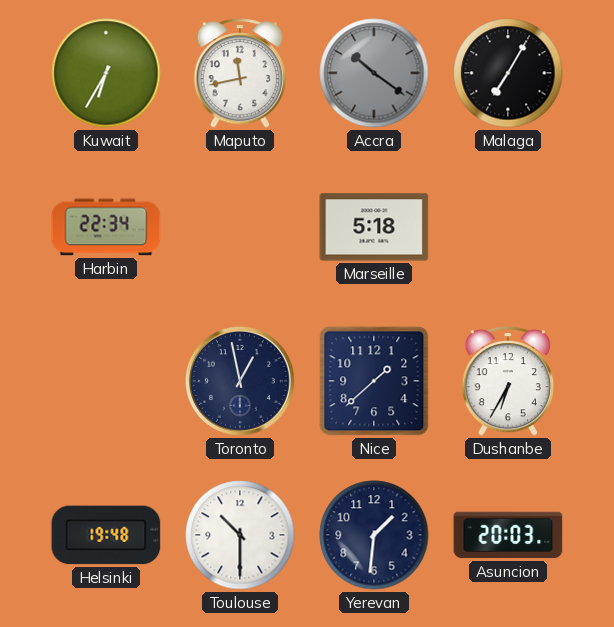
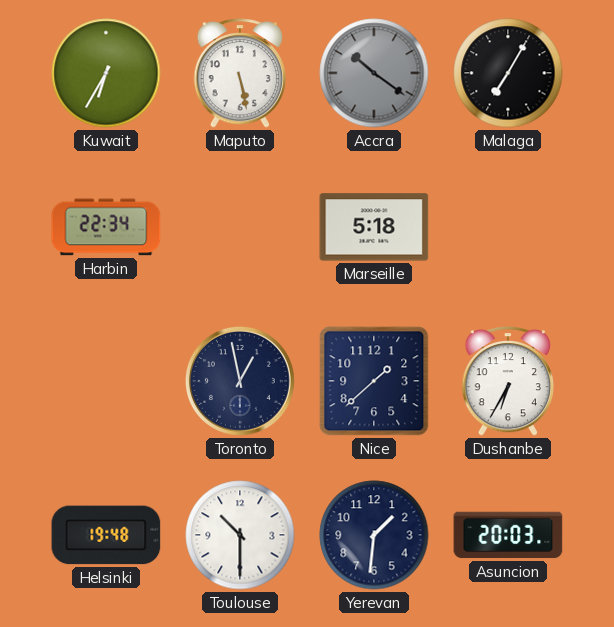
Maputo: 11:43 -> 5:28
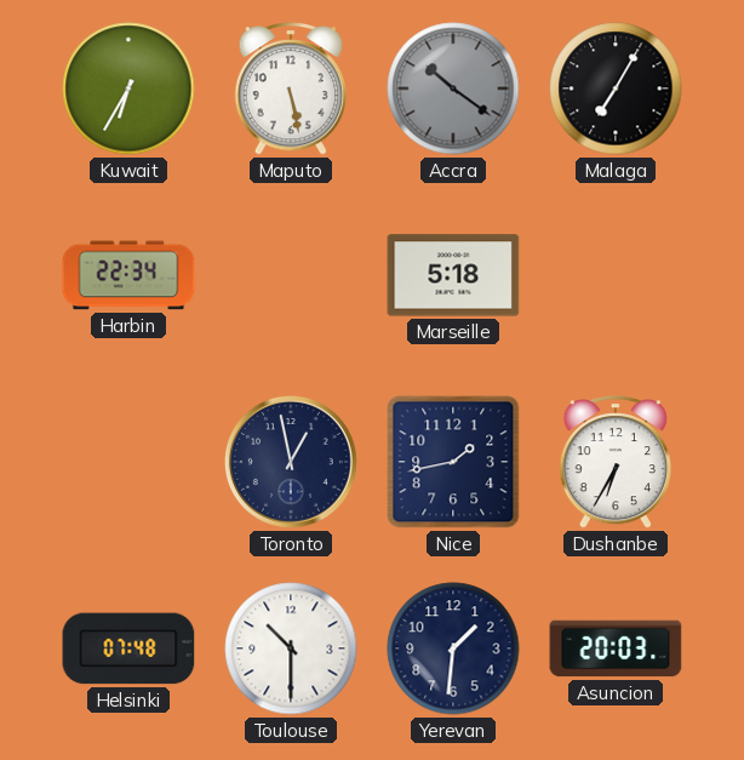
Nice: 1:38 -> 1:43
Helsinki: 19:48 -> 07:48
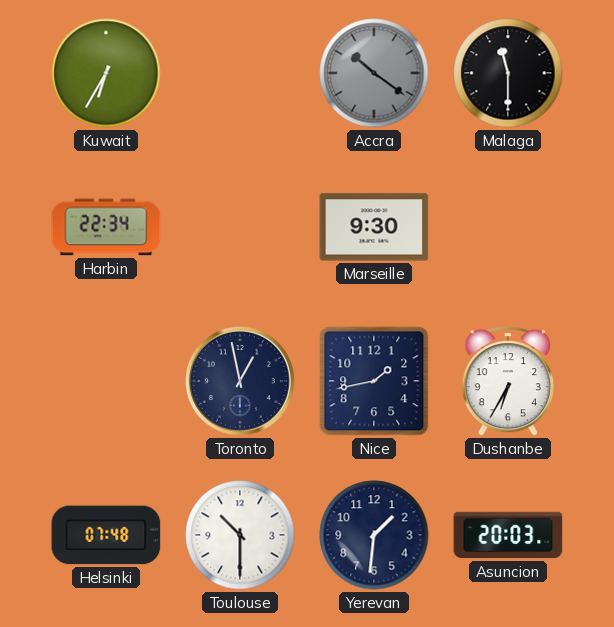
Maputo: 5:28 -> none
Malaga: 7:05 -> 11:30
Marseille: 5:18 -> 9:30
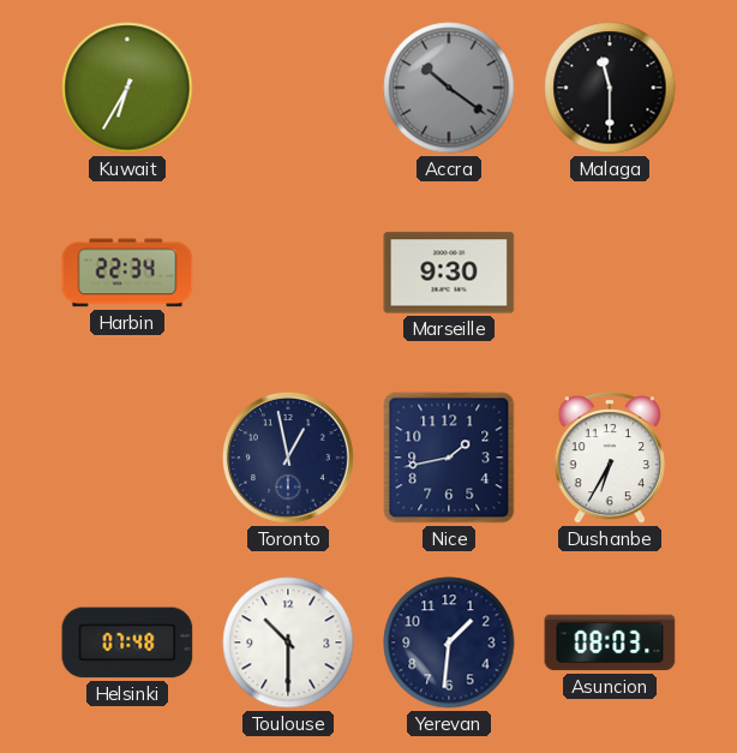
Asuncion: 20:03 -> 08:03
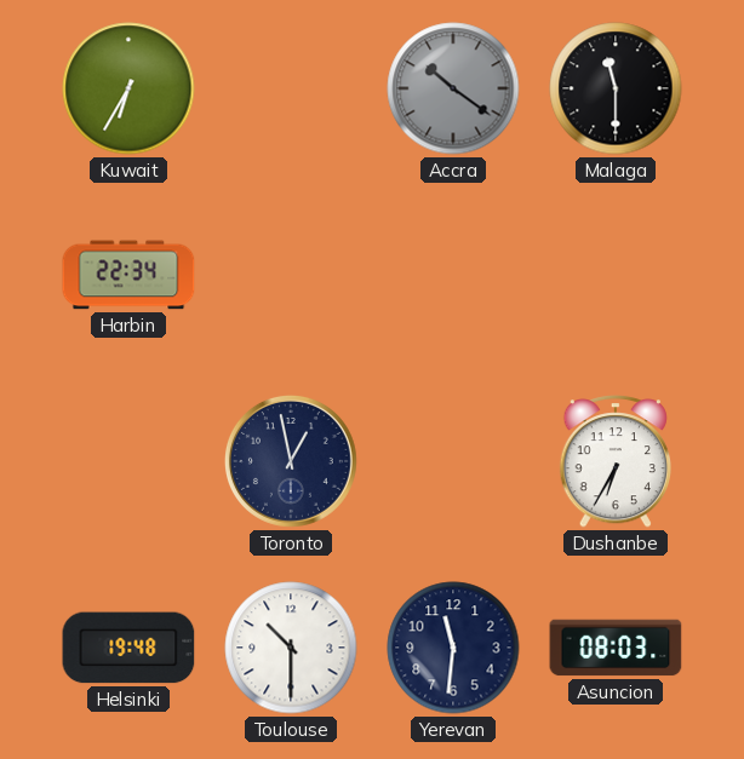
Marseille: 9:30 -> none
Nice: 1:43 -> none
Helsinki: 07:48 -> 19:48
Yerevan: 1:31 -> 11:31
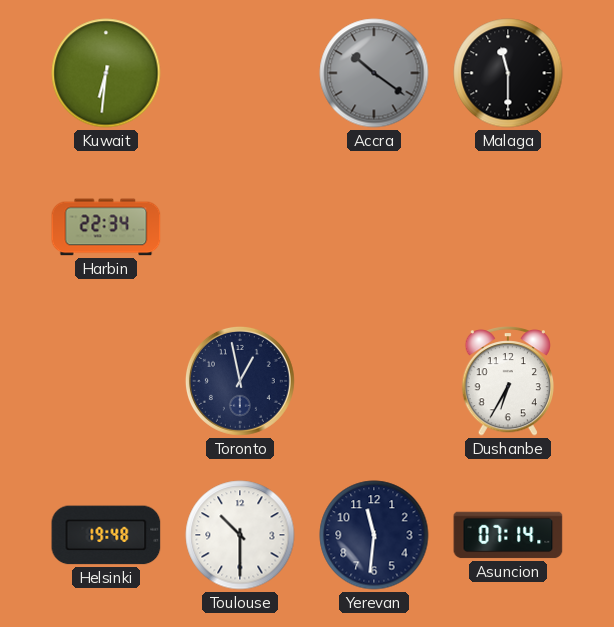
Kuwait: 6:35 -> 6:31
Asuncion: 08:03 -> 07:14
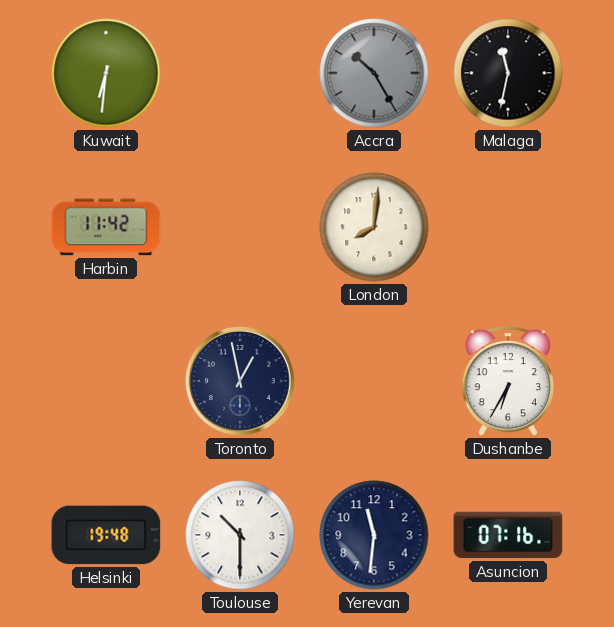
Accra: 10:21 -> 10:25
Malaga: 11:30 -> 11:32
Harbin: 22:34 -> 11:42
London: none -> 8:01
Asuncion: 07:14 -> 07:16
